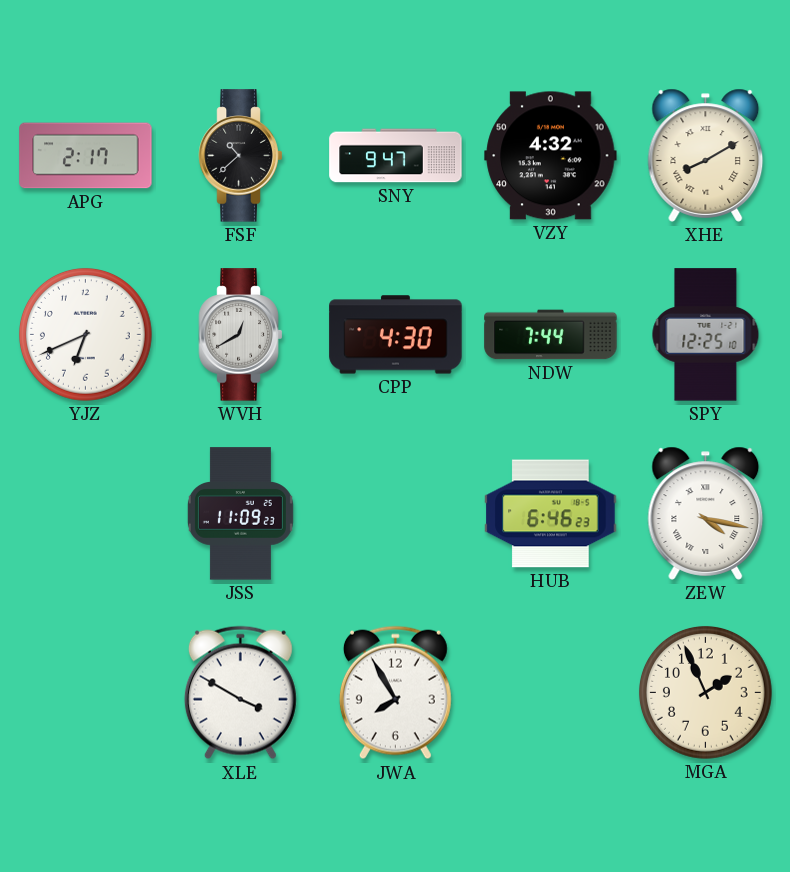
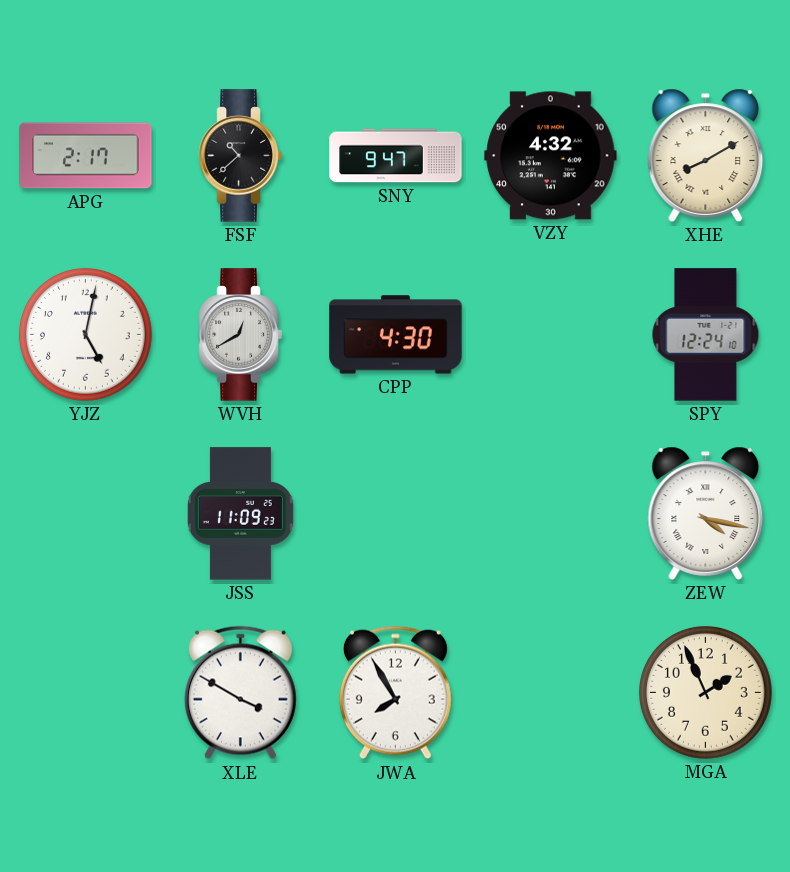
YJZ: 6:41 -> 5:02
NDW: 7:44 -> none
SPY: 12:25 -> 12:24
HUB: 6:46 -> none
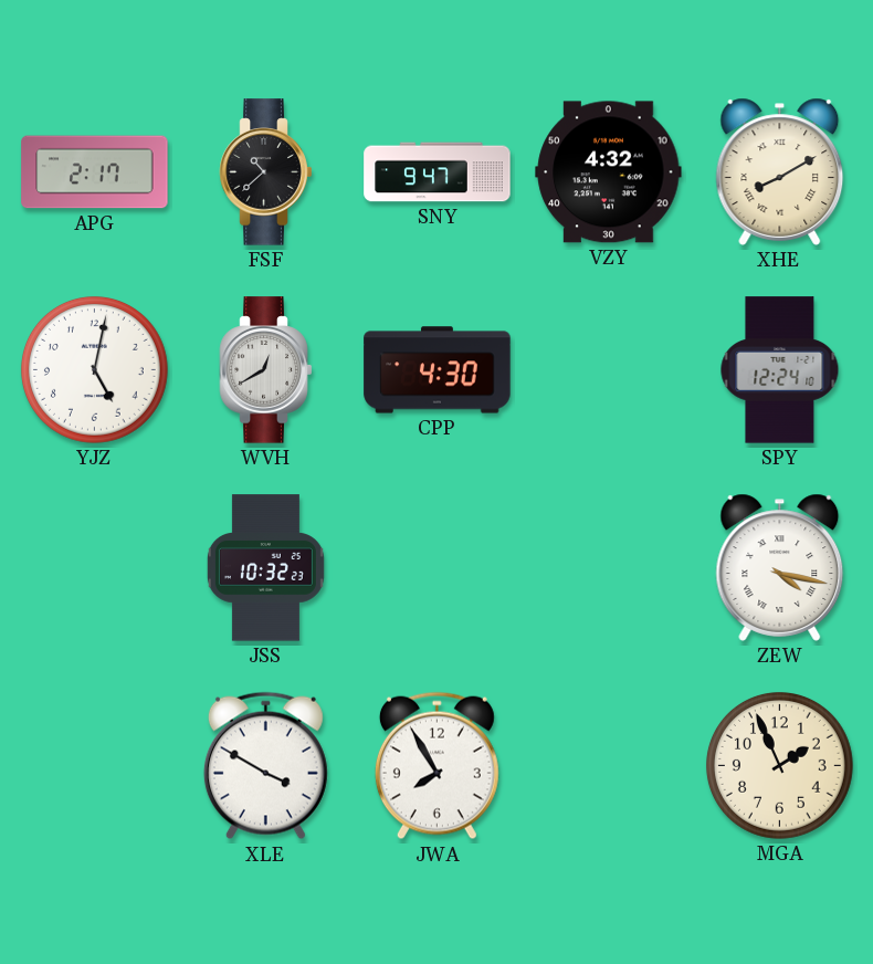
JSS: 11:09 -> 10:32
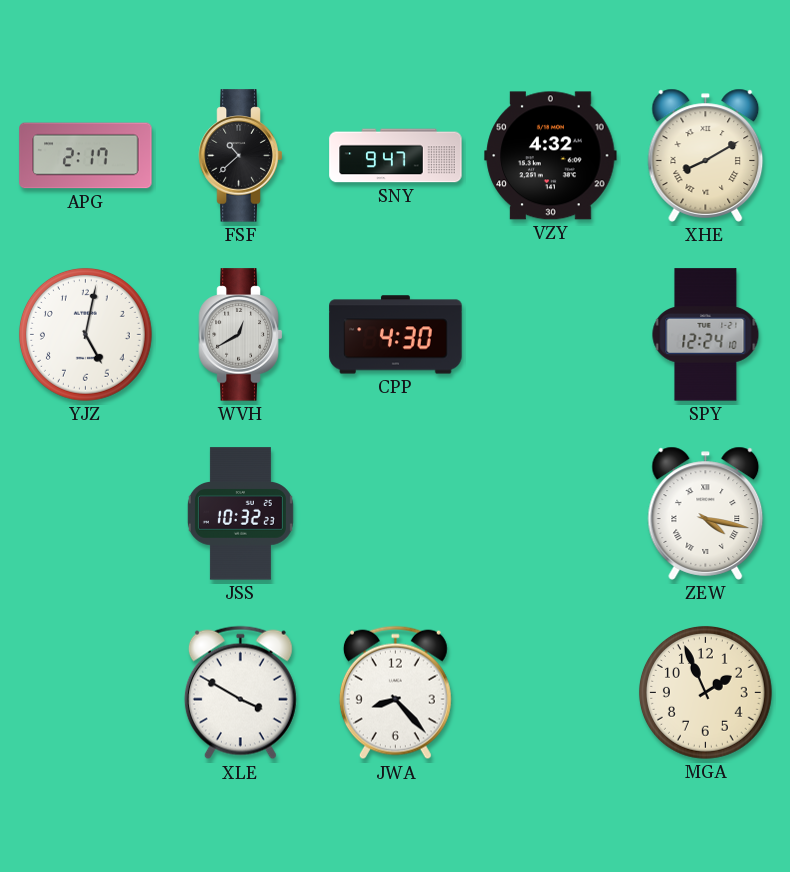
JWA: 7:55 -> 8:23
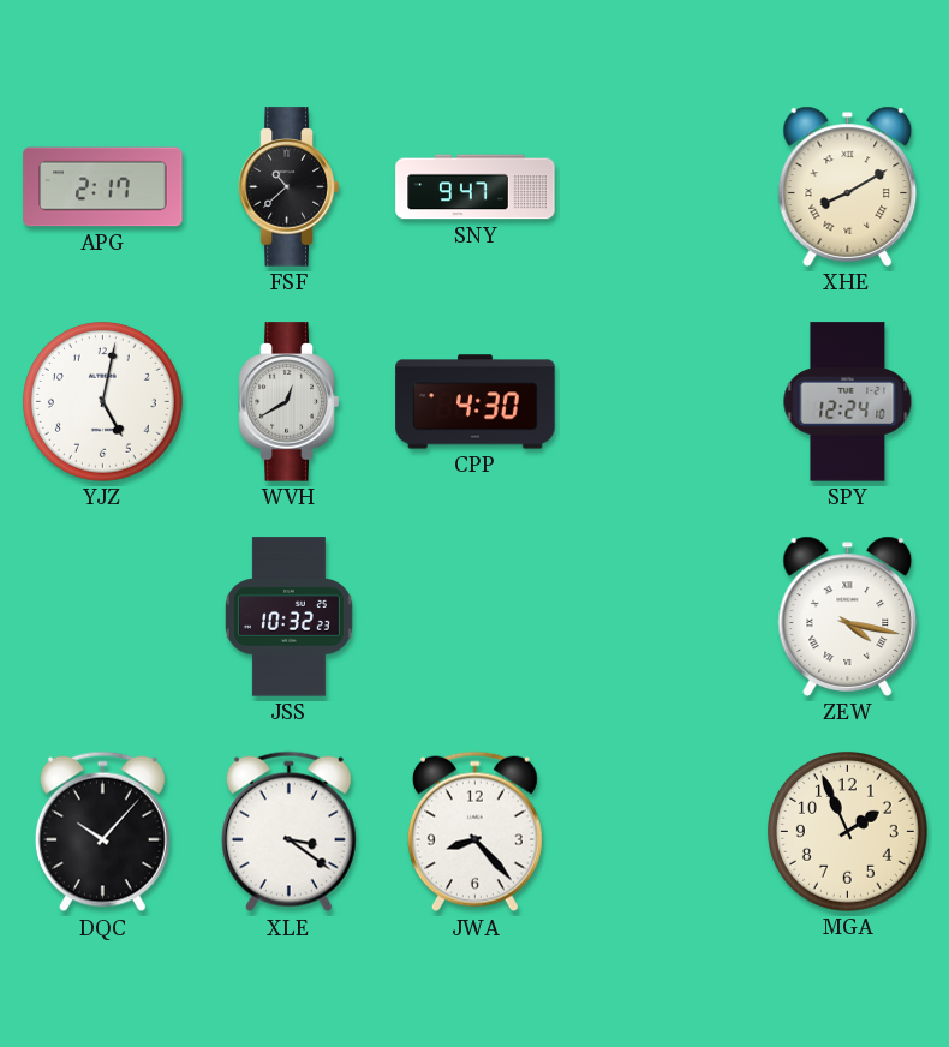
VZY: 4:32 -> none
DQC: none -> 10:07
XLE: 3:50 -> 3:21
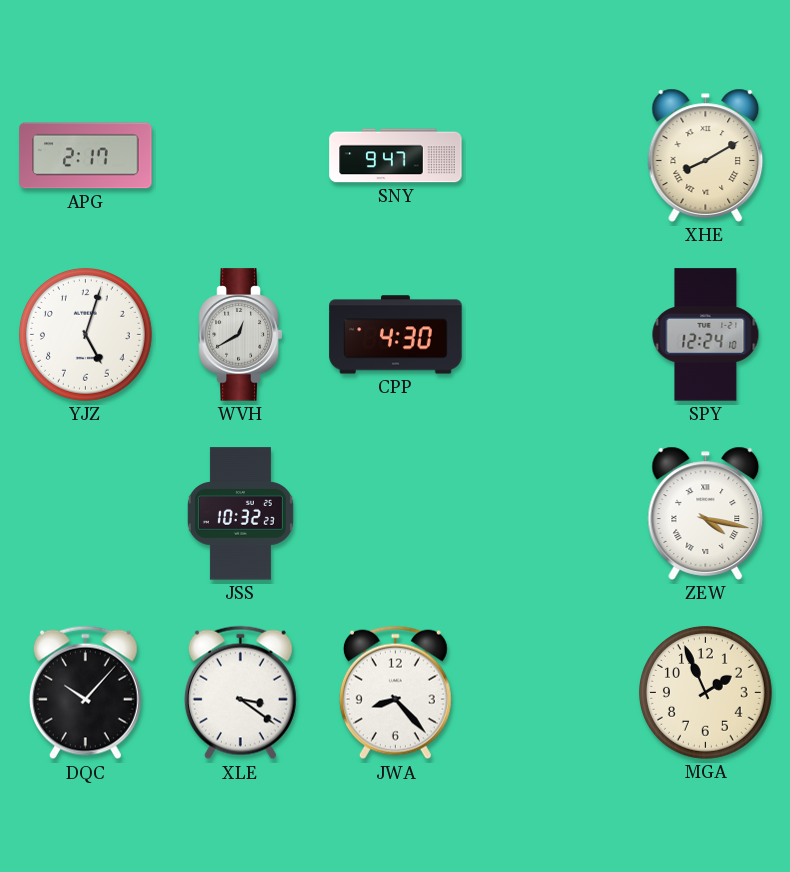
FSF: 10:38 -> none
YJZ: 5:02 -> 5:03
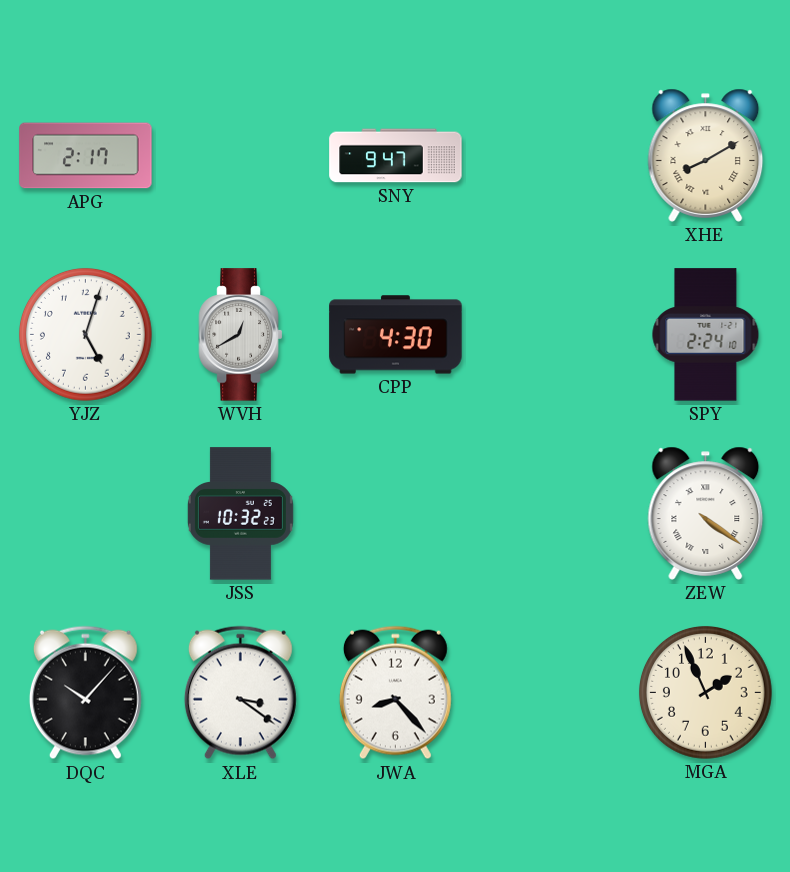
SPY: 12:24 -> 2:24
ZEW: 4:17 -> 4:21
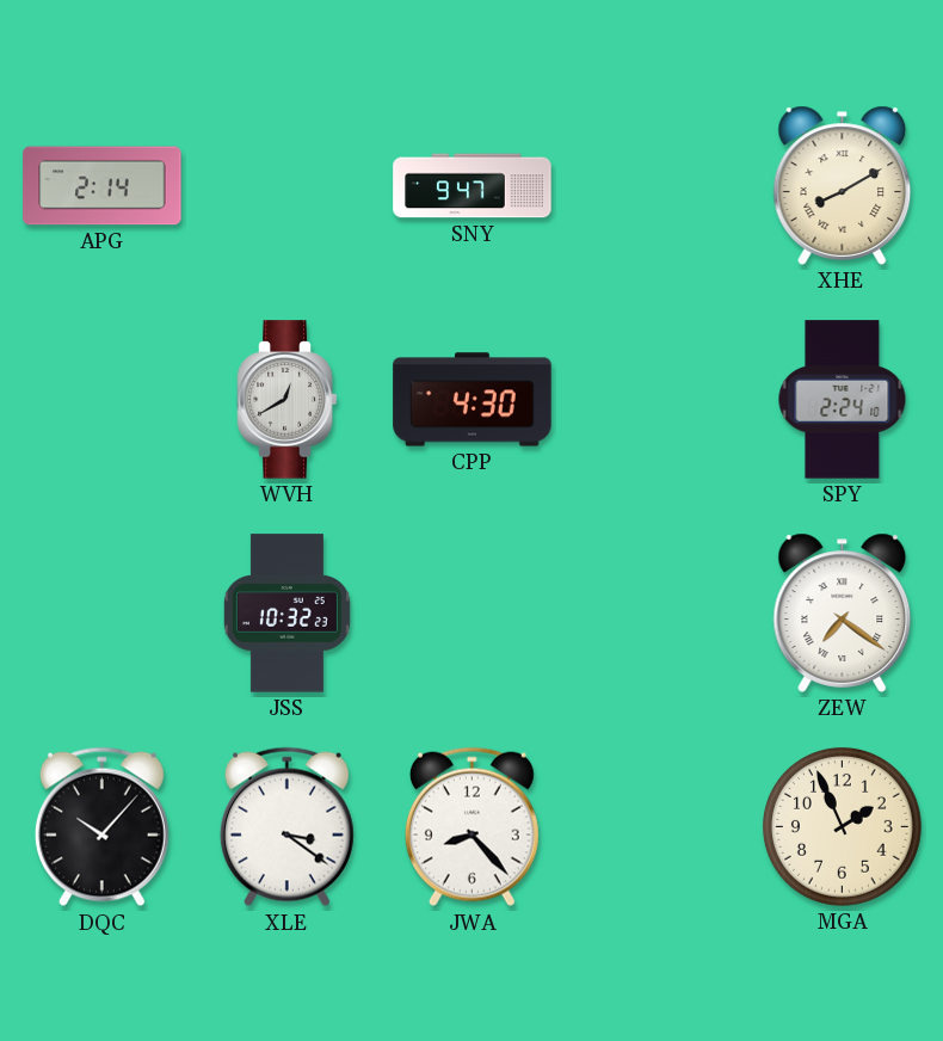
APG: 2:17 -> 2:14
YJZ: 5:03 -> none
ZEW: 4:21 -> 7:21
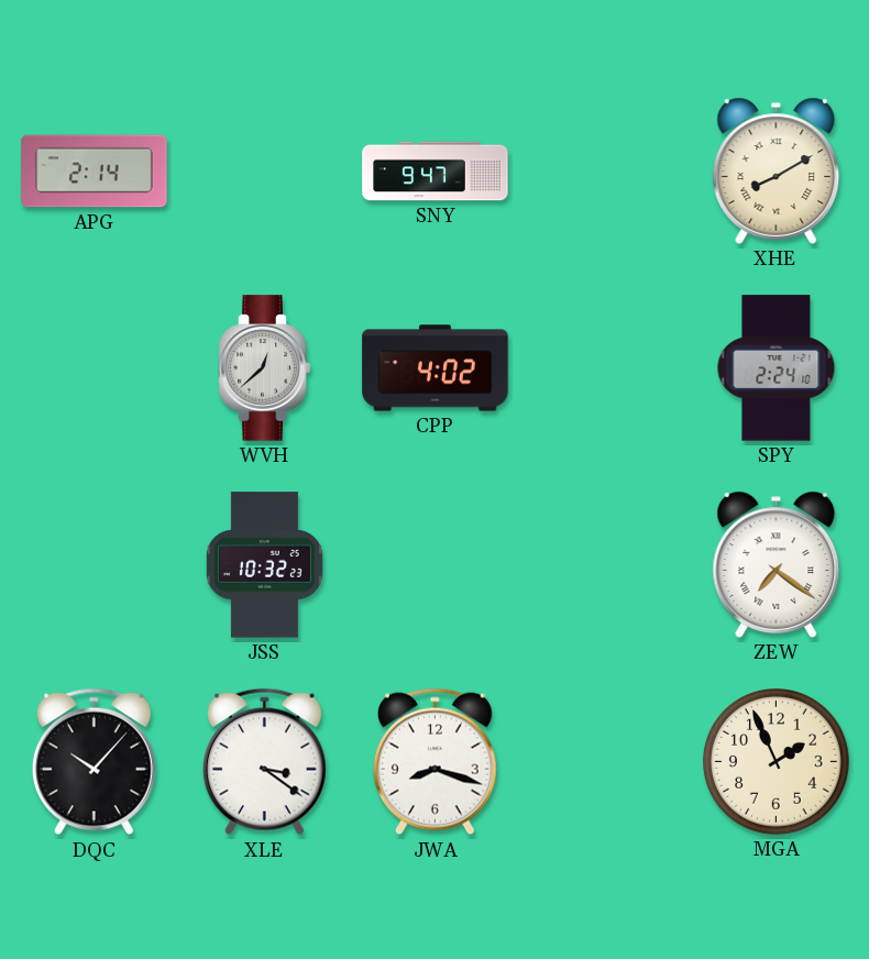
WVH: 12:40 -> 12:38
CPP: 4:30 -> 4:02
JWA: 8:23 -> 8:18
